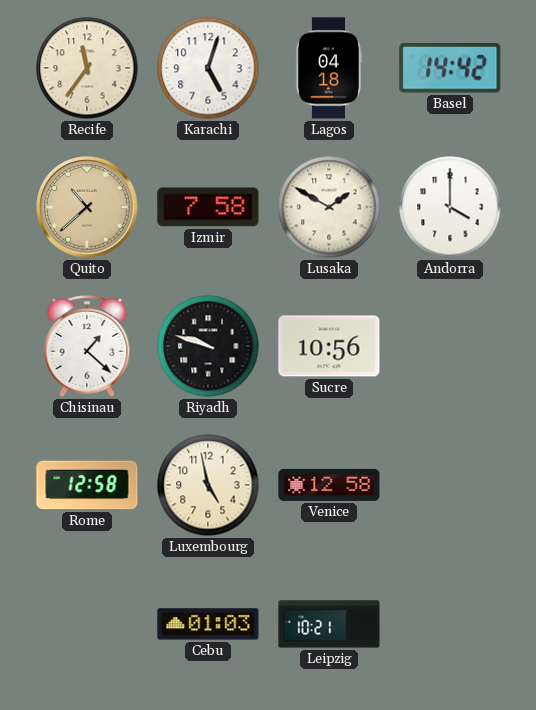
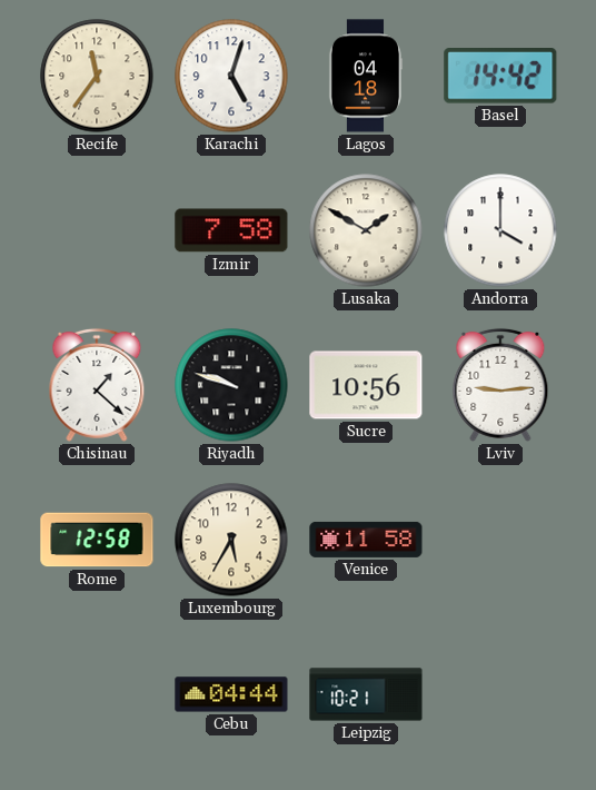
Quito: 10:38 -> none
Lviv: none -> 9:14
Luxembourg: 4:58 -> 5:35
Venice: 12:58 -> 11:58
Cebu: 01:03 -> 04:44
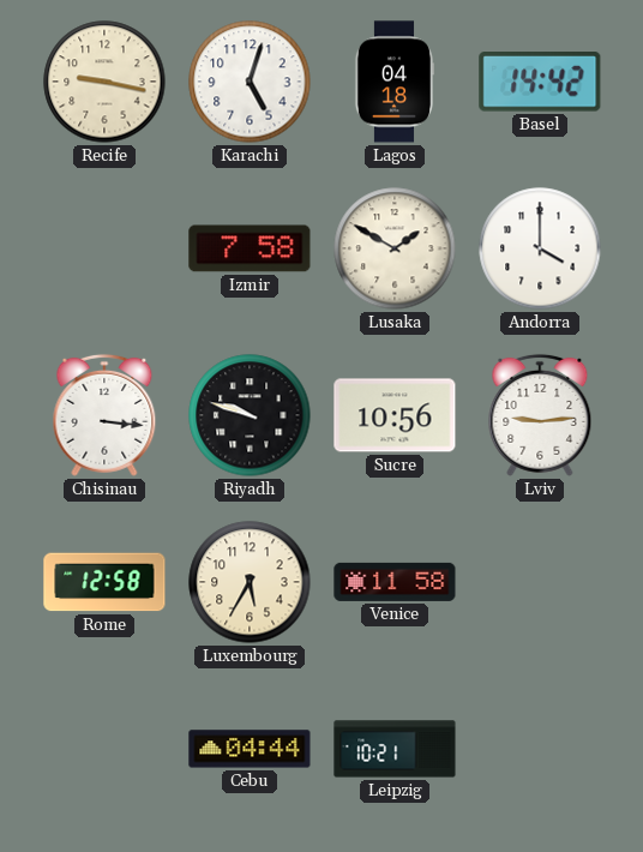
Recife: 11:36 -> 9:17
Chisinau: 1:22 -> 3:16
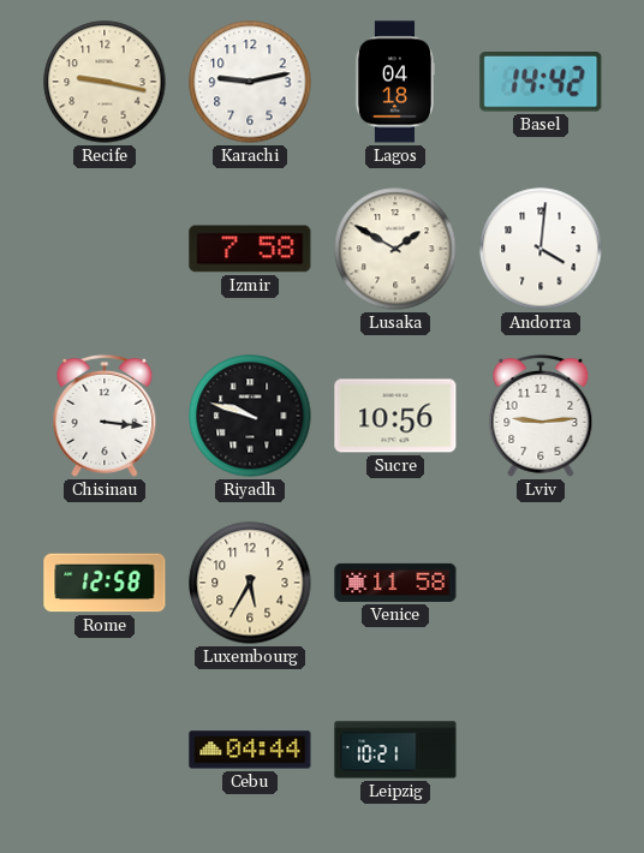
Karachi: 5:03 -> 9:13
Andorra: 4:00 -> 4:01
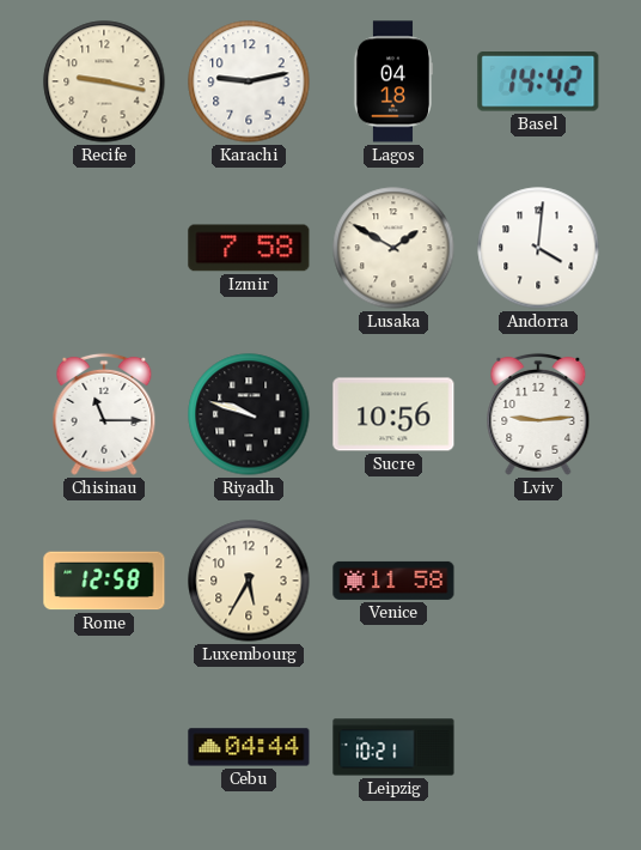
Chisinau: 3:16 -> 11:15
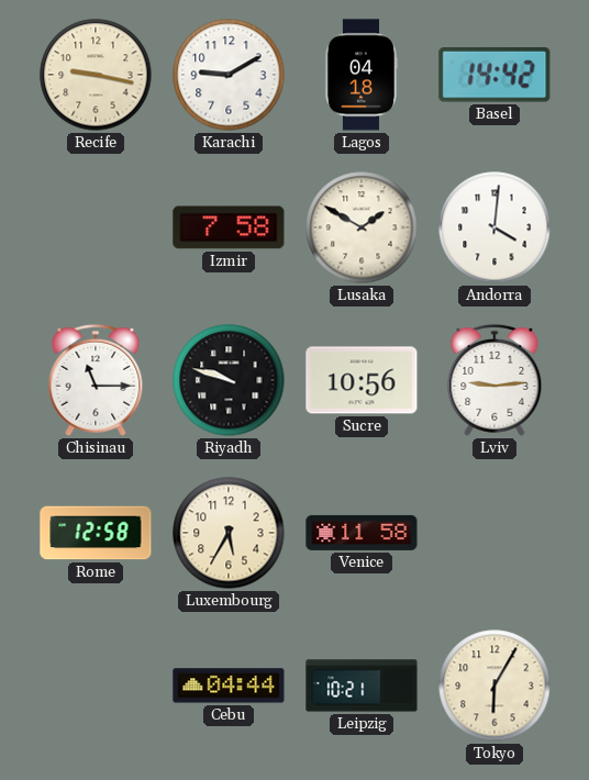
Karachi: 9:13 -> 9:10
Tokyo: none -> 6:05
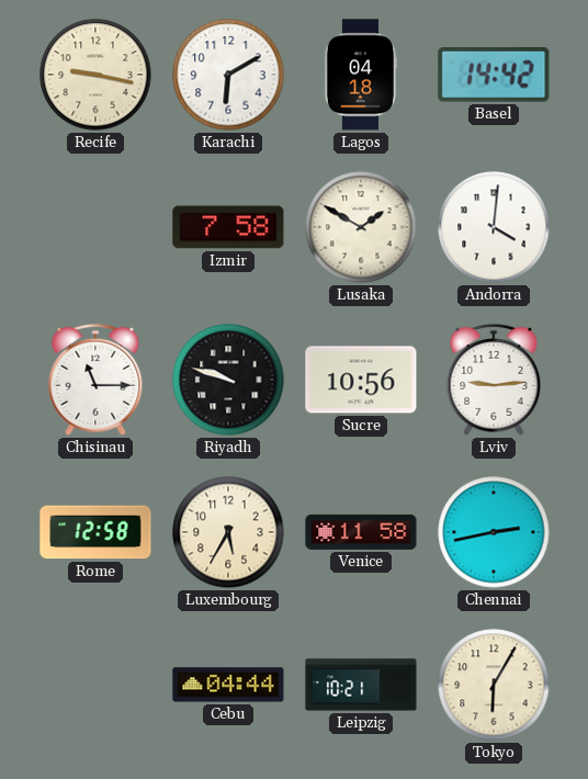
Karachi: 9:10 -> 6:10
Chennai: none -> 2:43
